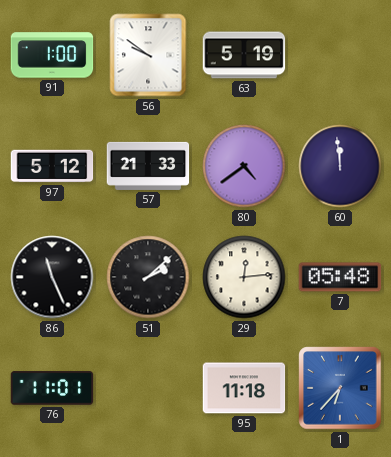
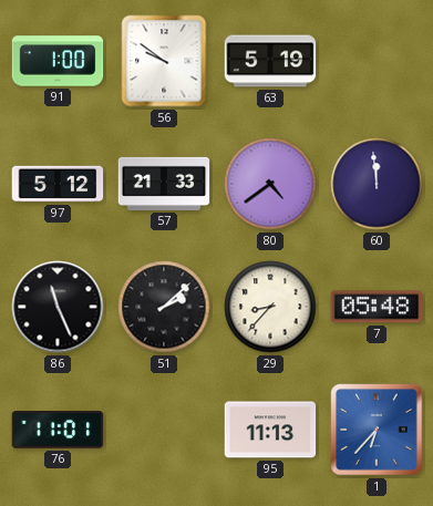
29: 12:14 -> 8:37
95: 11:18 -> 11:13
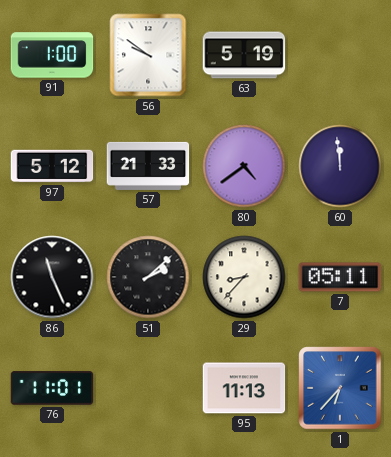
7: 05:48 -> 05:11
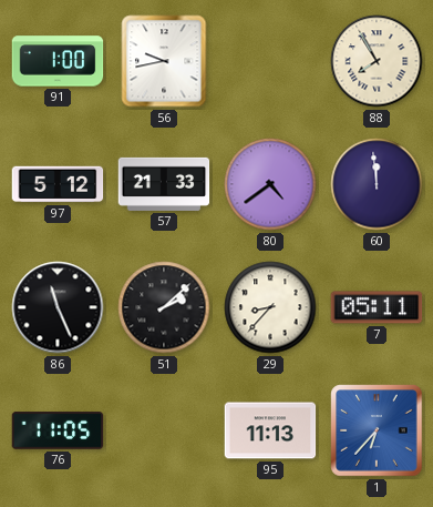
56: 9:51 -> 9:43
63: 5:19 -> none
88: none -> 7:55
76: 11:01 -> 11:05
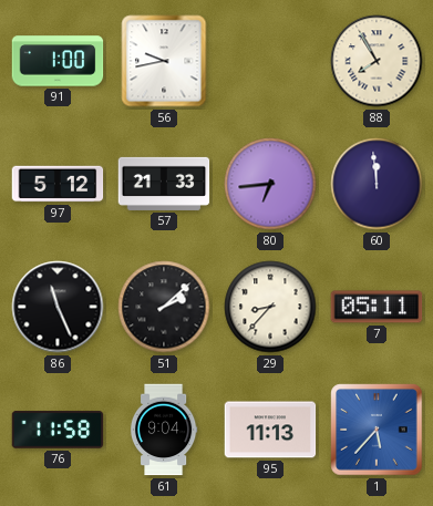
80: 4:39 -> 6:44
76: 11:05 -> 11:58
61: none -> 9:04
1: 6:37 -> 5:37
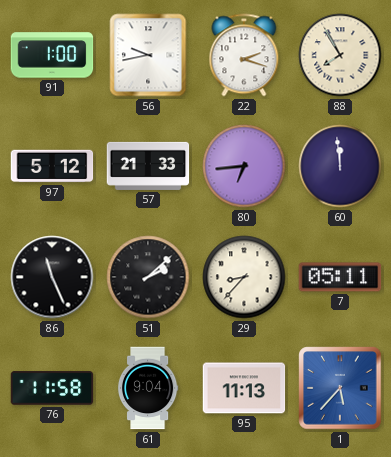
22: none -> 2:18
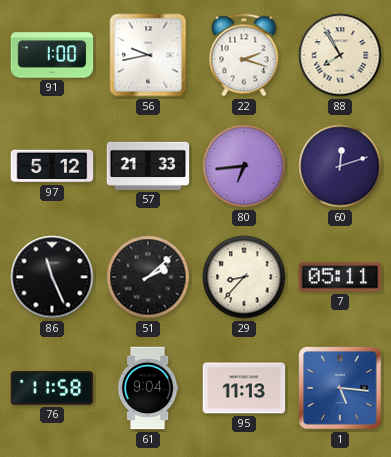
60: 11:59 -> 12:12
1: 5:37 -> 5:16
